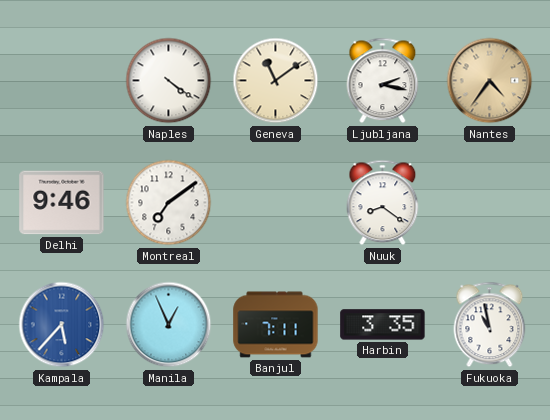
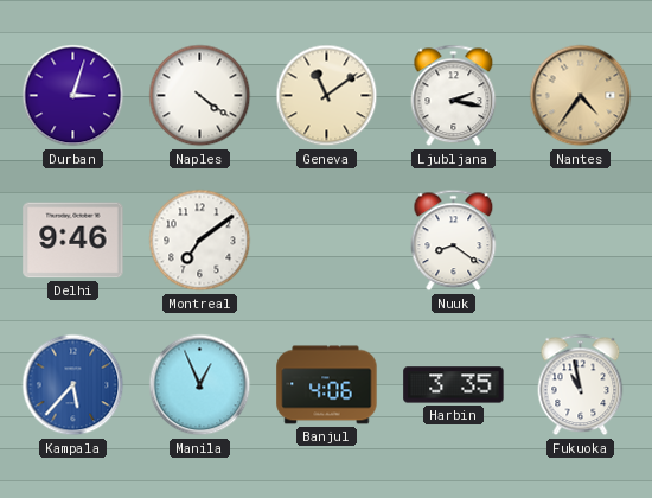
Durban: none -> 3:03
Banjul: 7:11 -> 4:06
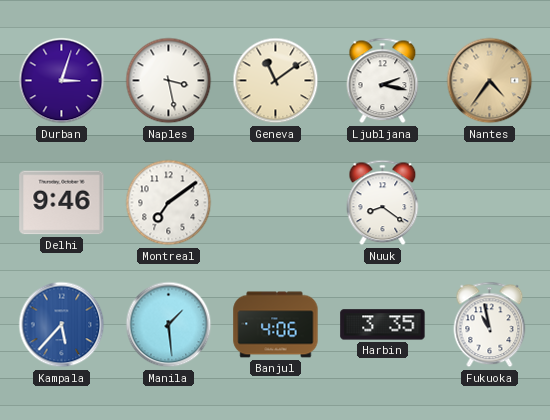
Naples: 4:21 -> 3:28
Manila: 12:56 -> 1:29
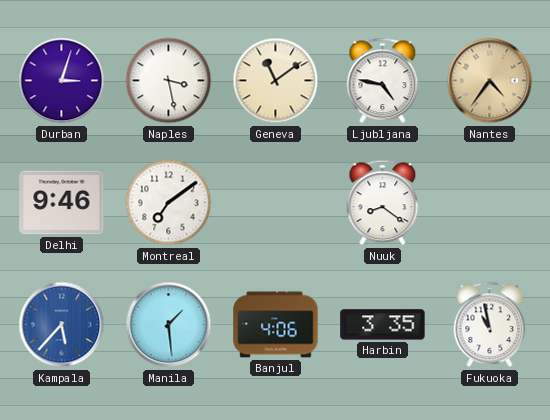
Ljubljana: 2:17 -> 4:47
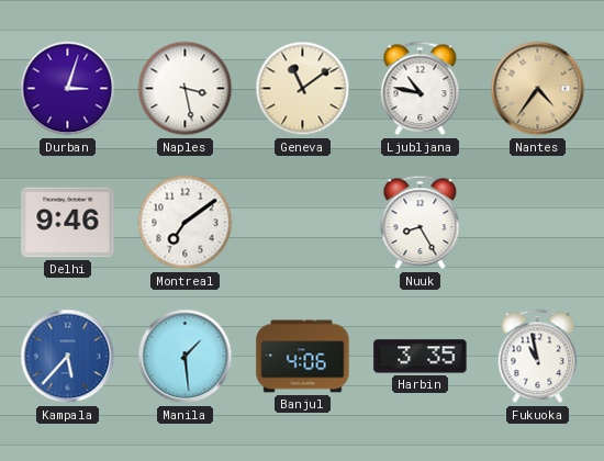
Ljubljana: 4:47 -> 10:47
Nuuk: 8:21 -> 8:25
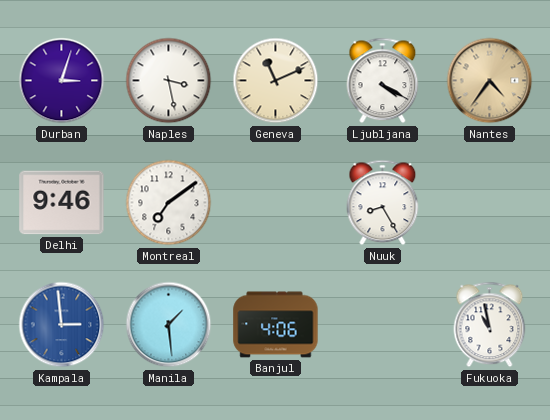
Geneva: 11:09 -> 11:11
Ljubljana: 10:47 -> 4:20
Kampala: 5:37 -> 2:59
Harbin: 3:35 -> none
